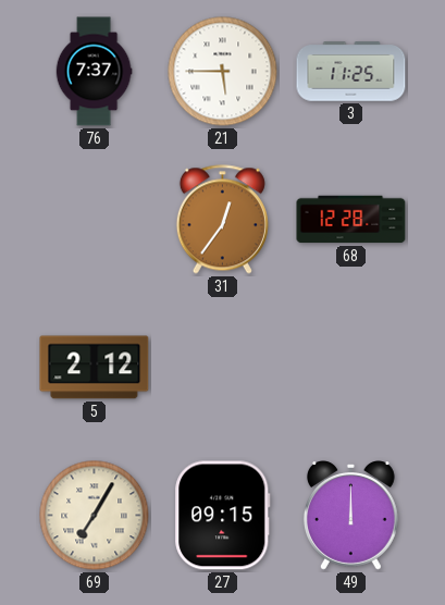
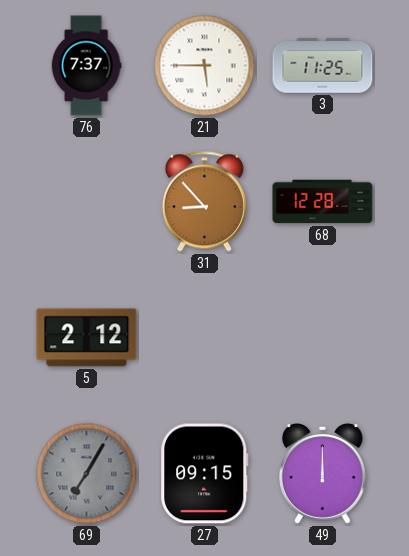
31: 12:36 -> 8:53
69 dial: cream -> grey
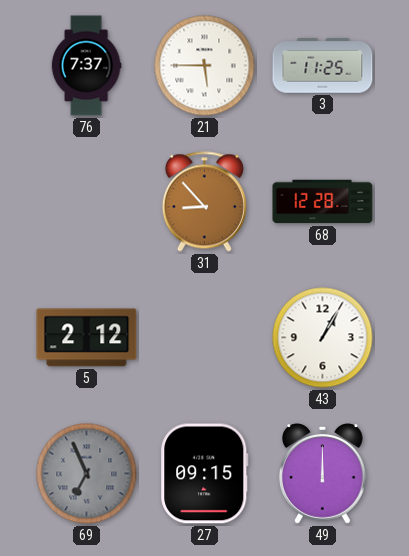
43: none -> 1:05
69: 7:05 -> 6:56
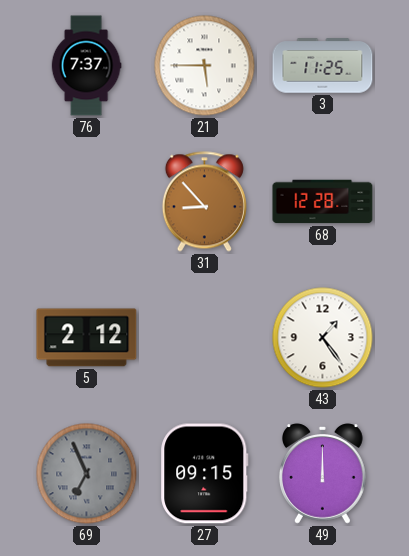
43: 1:05 -> 1:24
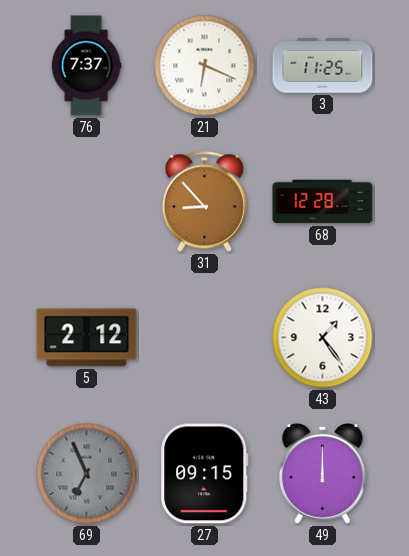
21: 5:45 -> 6:19
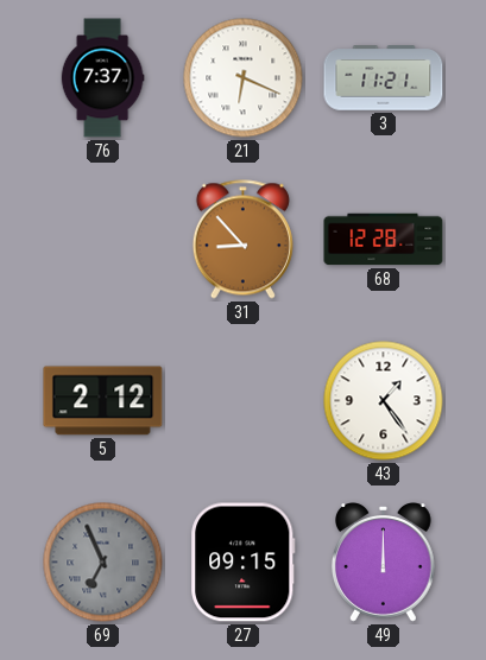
3: 11:25 -> 11:21
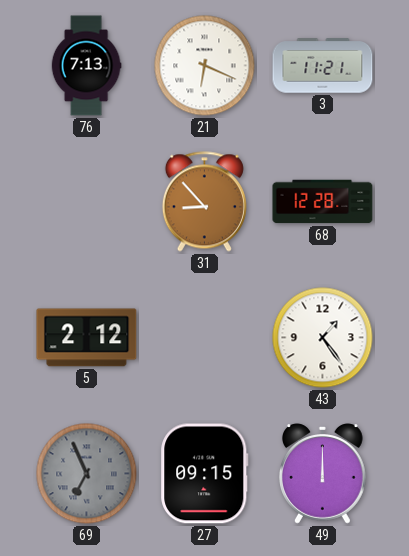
76: 7:37 -> 7:13
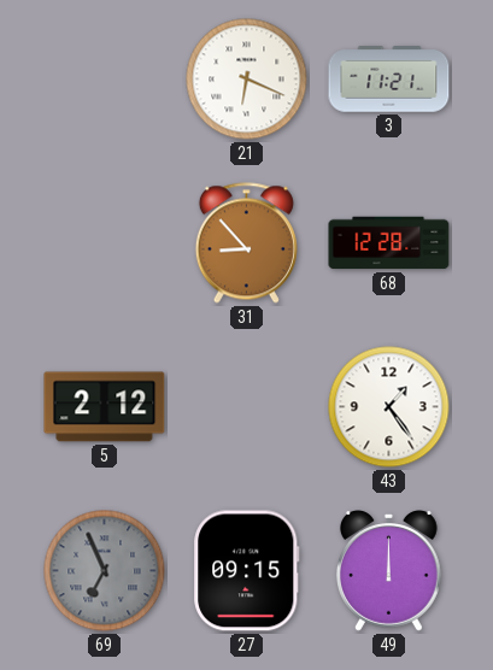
76: 7:13 -> none
